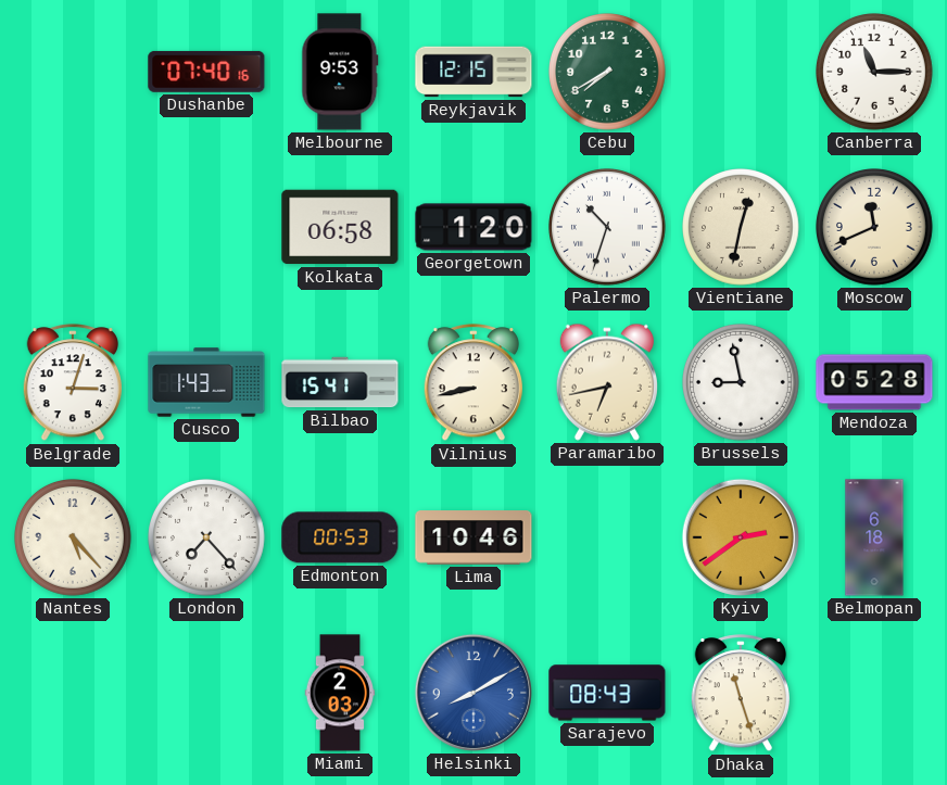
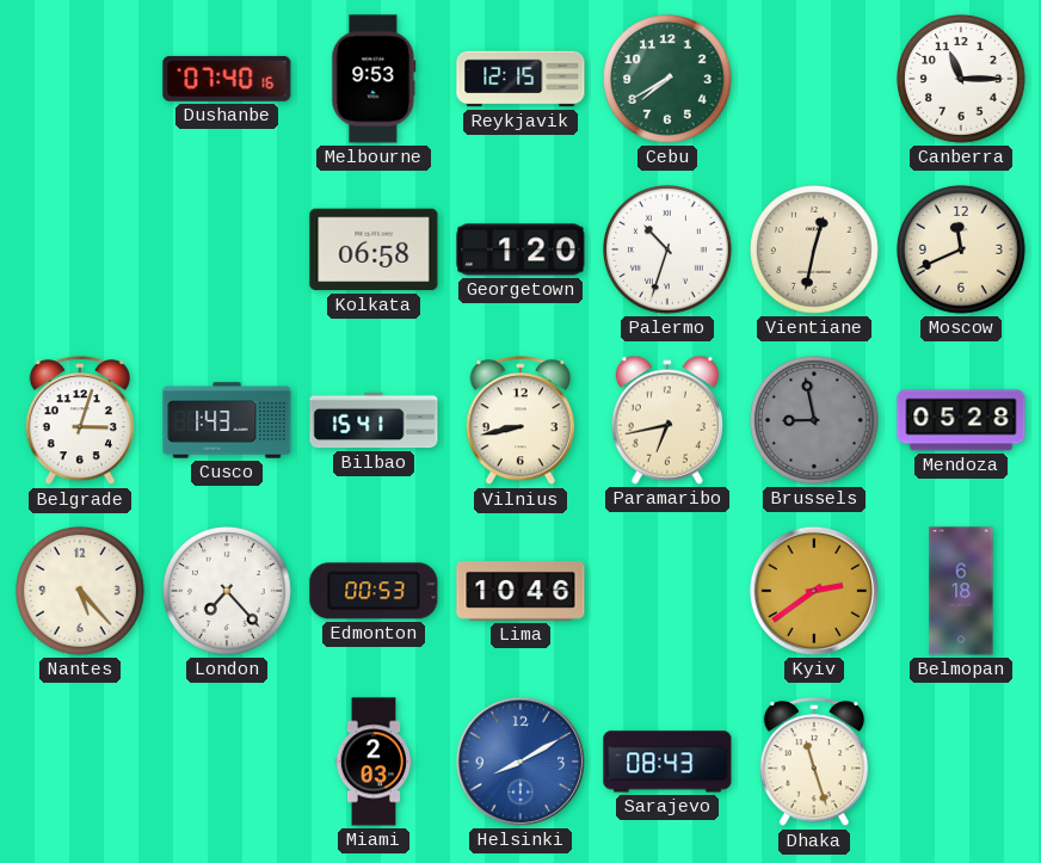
Brussels dial: white -> grey
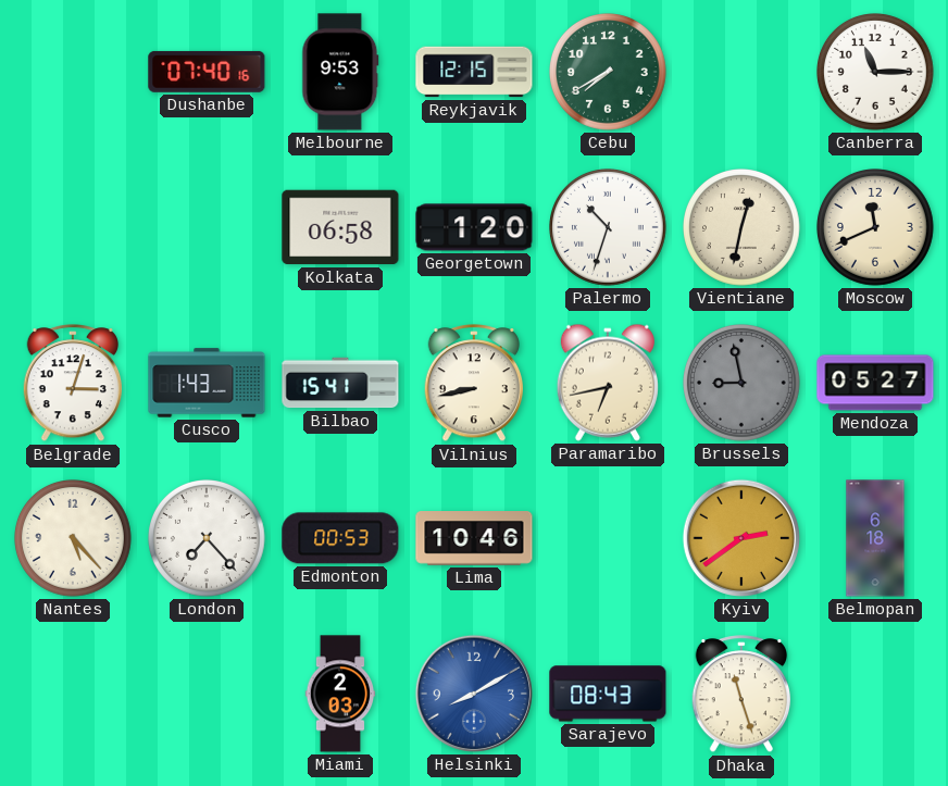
Mendoza: 05:28 -> 05:27
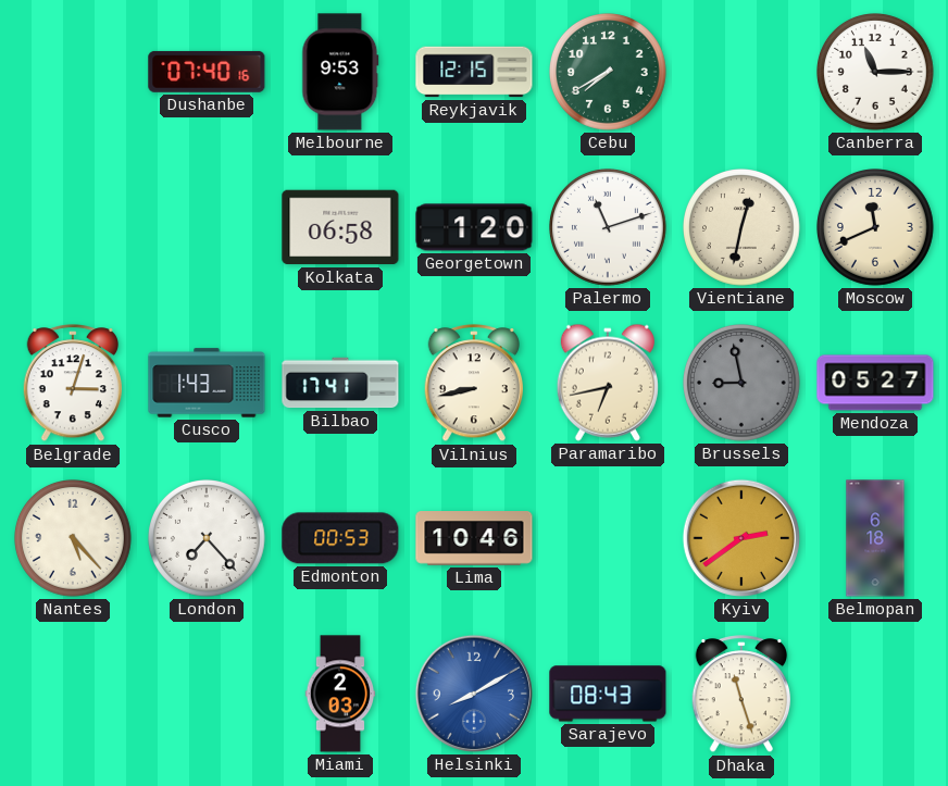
Palermo: 10:33 -> 11:12
Bilbao: 15:41 -> 17:41
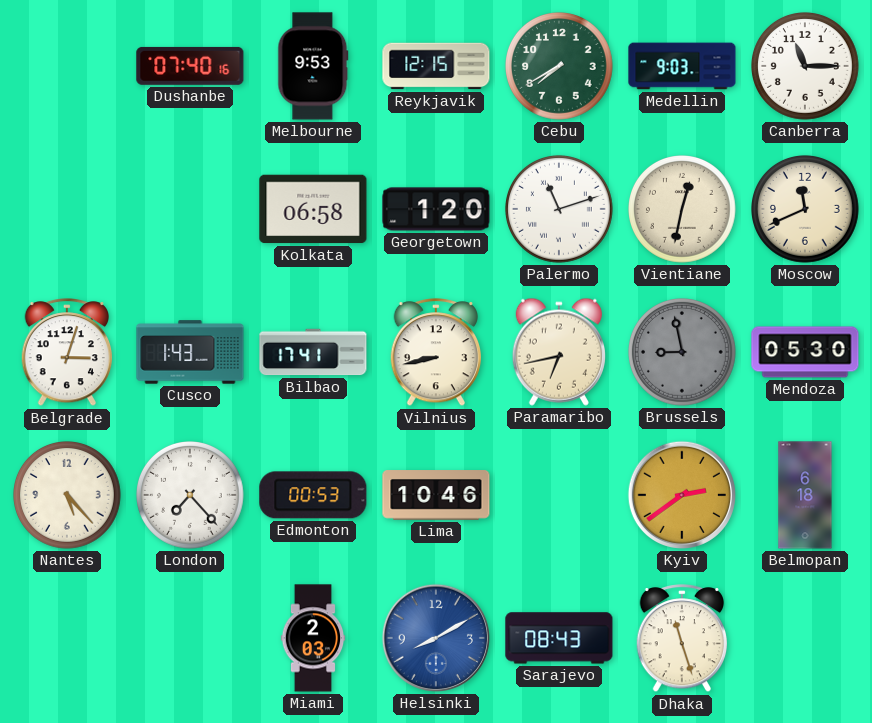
Medellin: none -> 9:03
Mendoza: 05:27 -> 05:30
